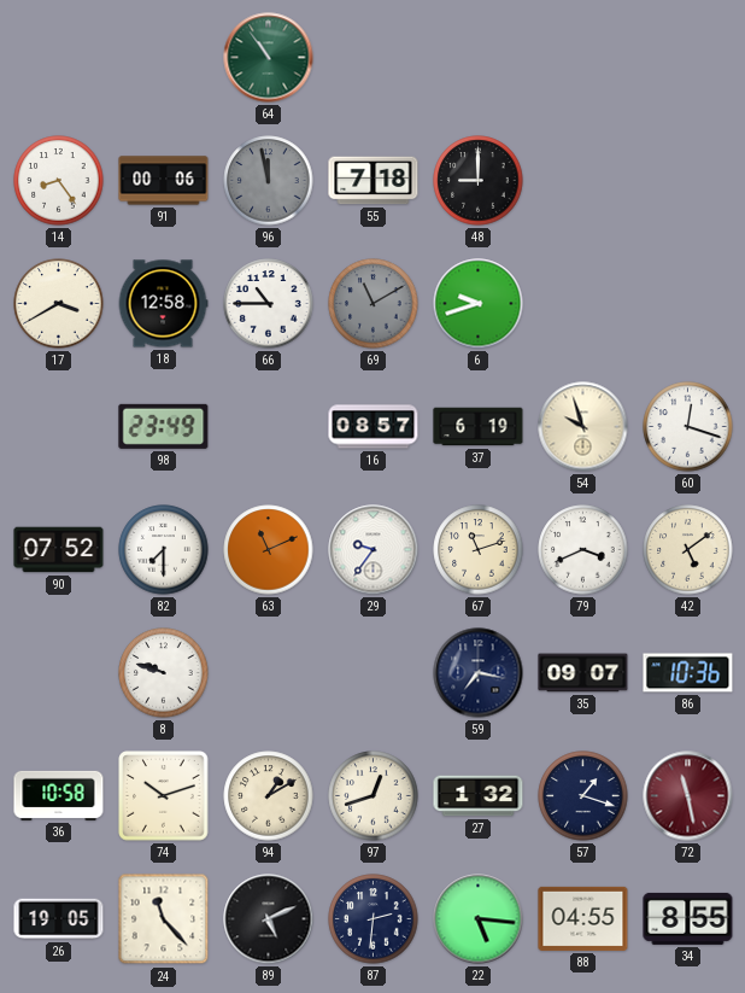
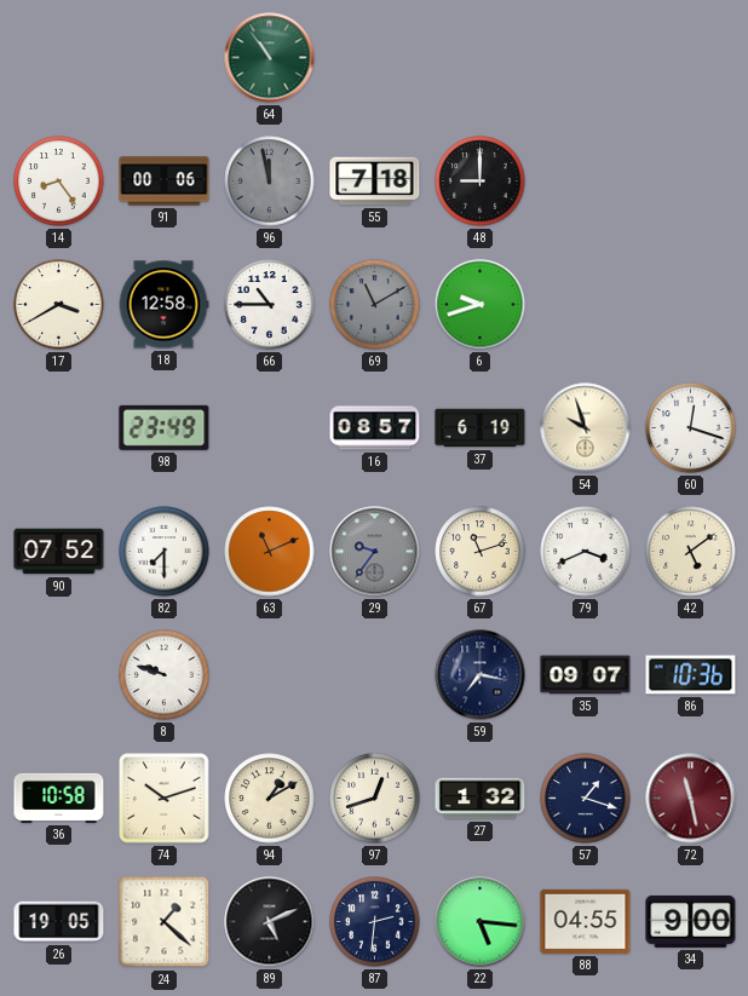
29 dial: white -> grey
24: 11:23 -> 1:22
34: 8:55 -> 9:00
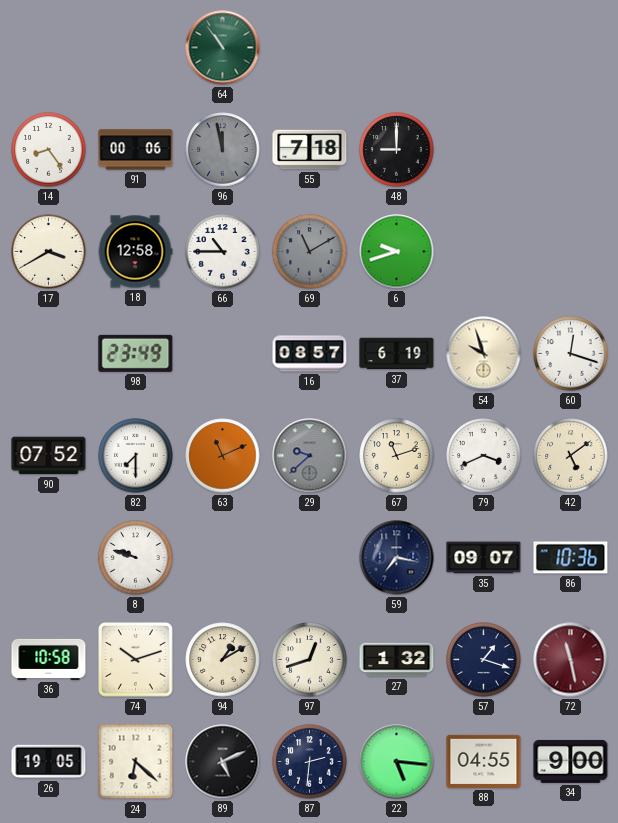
29: 9:36 -> 9:38
24: 1:22 -> 6:22
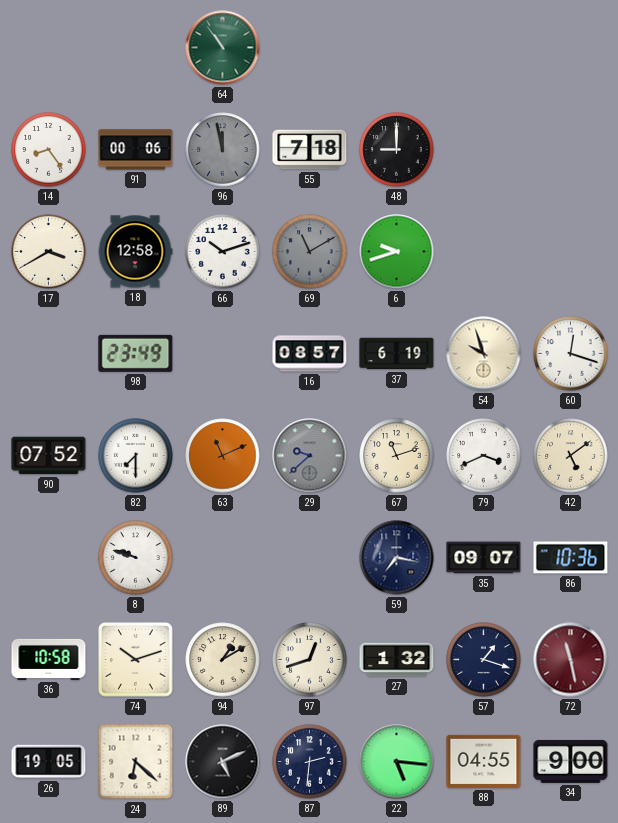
66: 10:45 -> 10:12
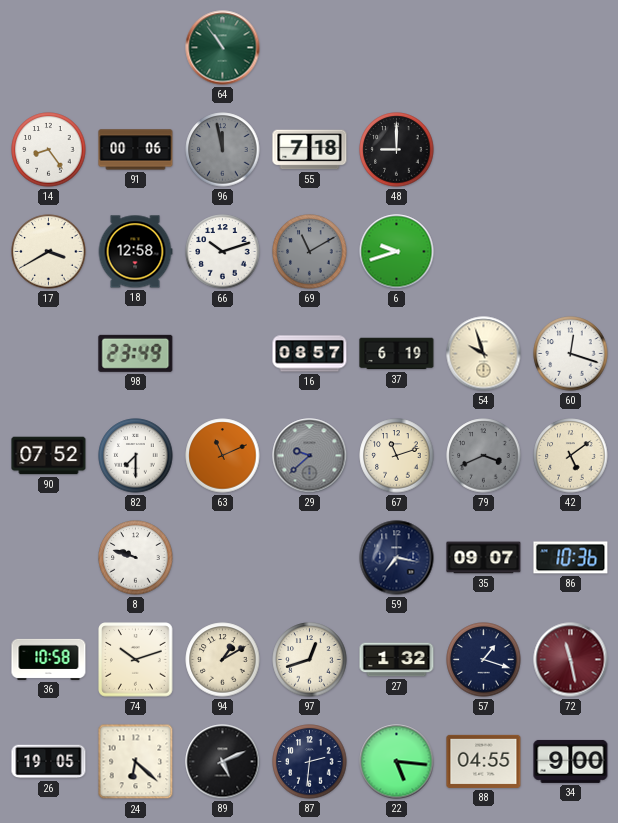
79 dial: white -> grey
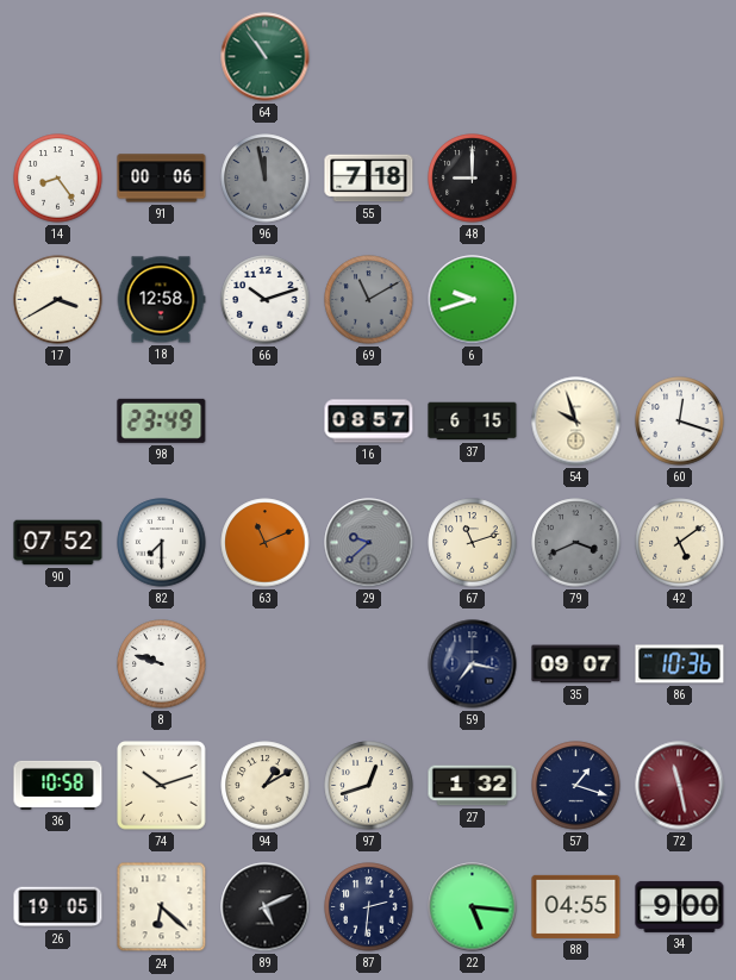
37: 6:19 -> 6:15
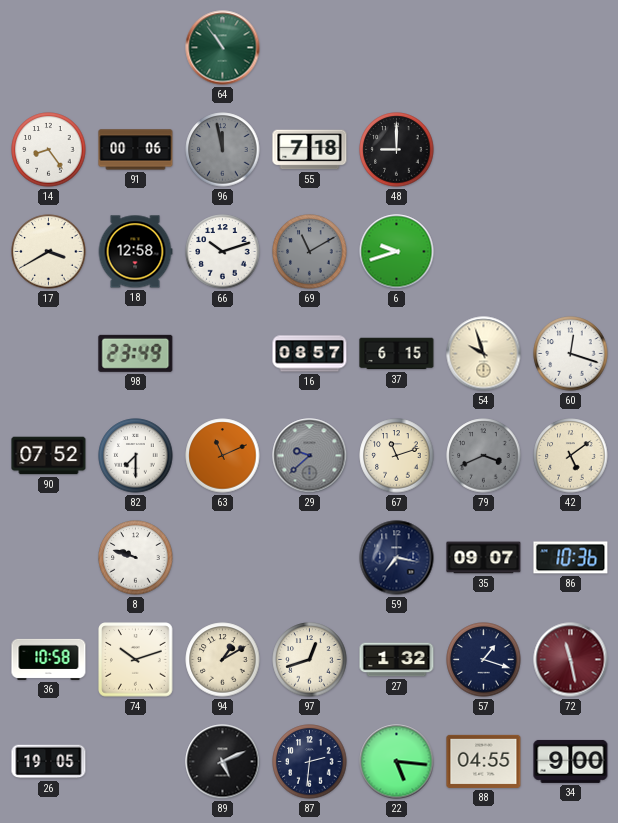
24: 6:22 -> none
